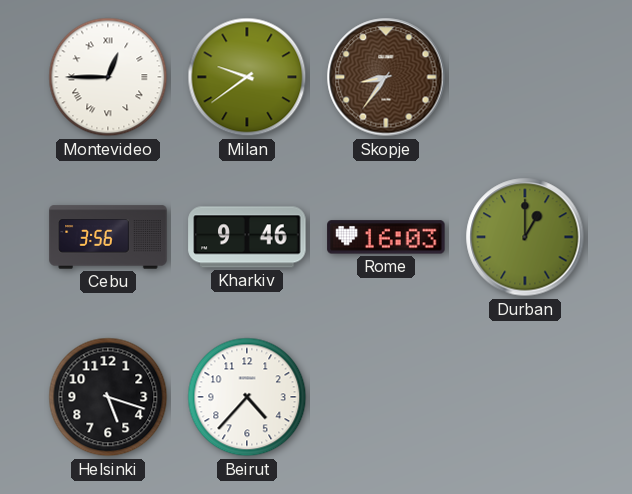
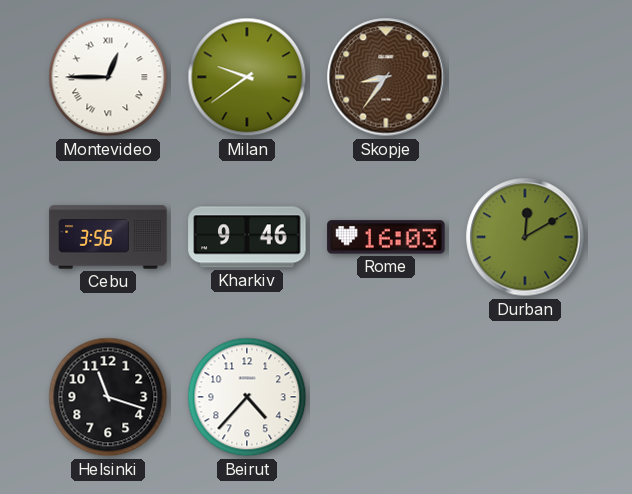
Durban: 1:00 -> 12:10
Helsinki: 5:18 -> 11:18
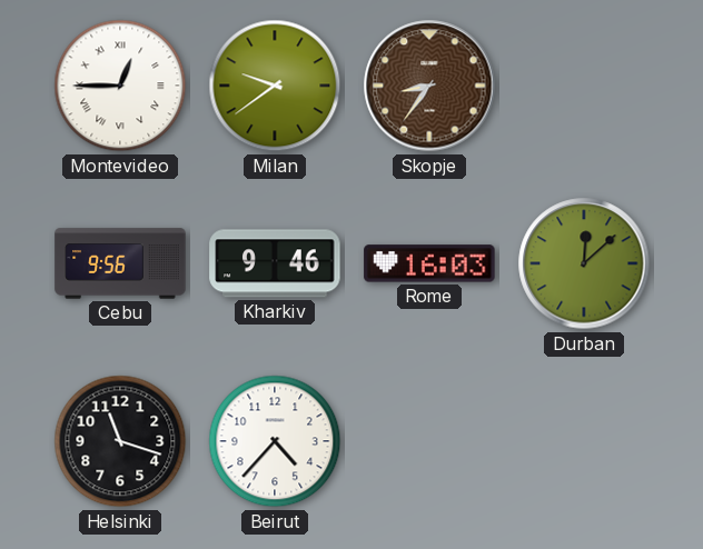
Cebu: 3:56 -> 9:56
Durban: 12:10 -> 12:08
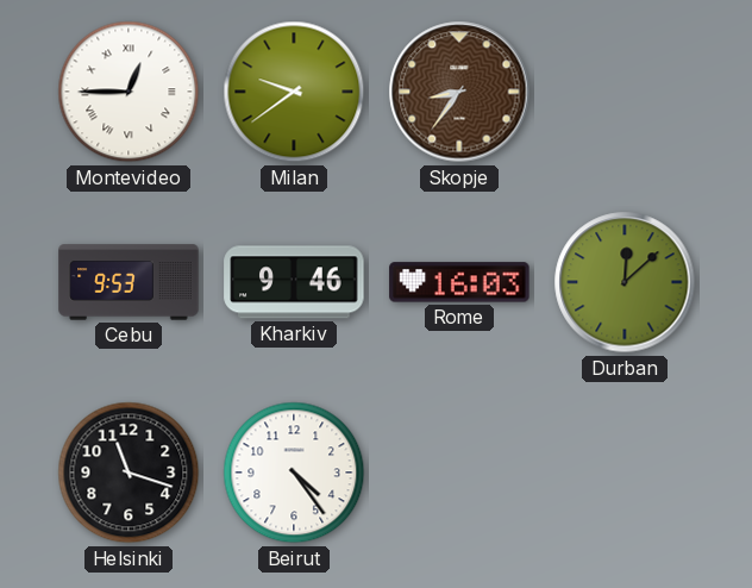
Cebu: 9:56 -> 9:53
Beirut: 4:37 -> 4:24
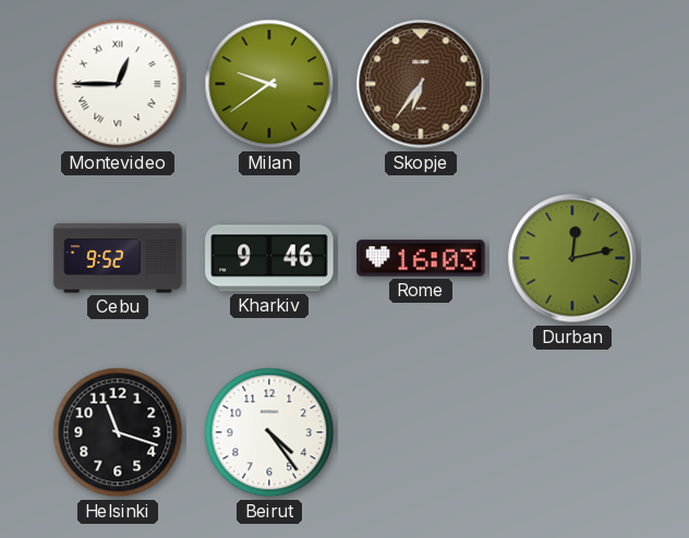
Skopje: 8:36 -> 6:36
Cebu: 9:53 -> 9:52
Durban: 12:08 -> 12:13
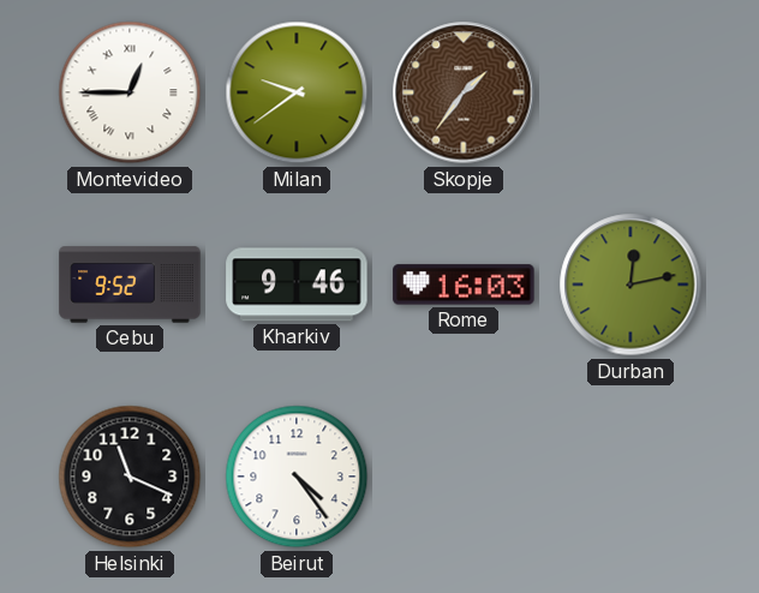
Skopje: 6:36 -> 1:36
Helsinki: 11:18 -> 11:19
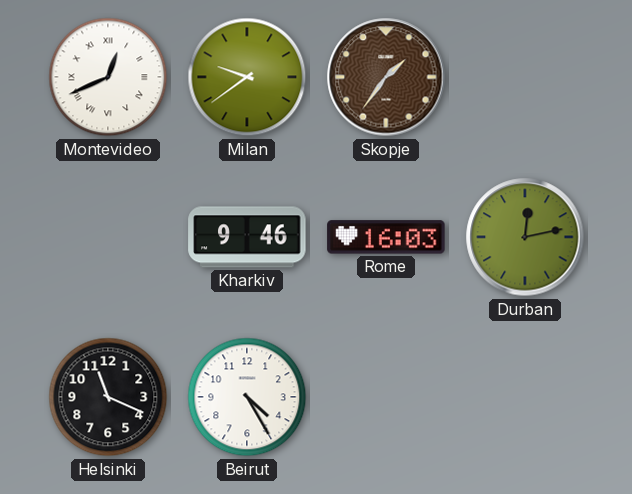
Montevideo: 12:45 -> 12:41
Cebu: 9:52 -> none
Beirut: 4:24 -> 4:25
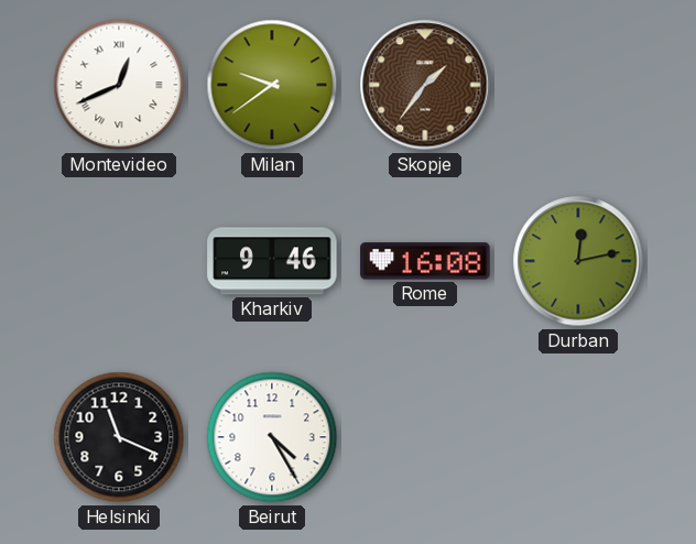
Rome: 16:03 -> 16:08
